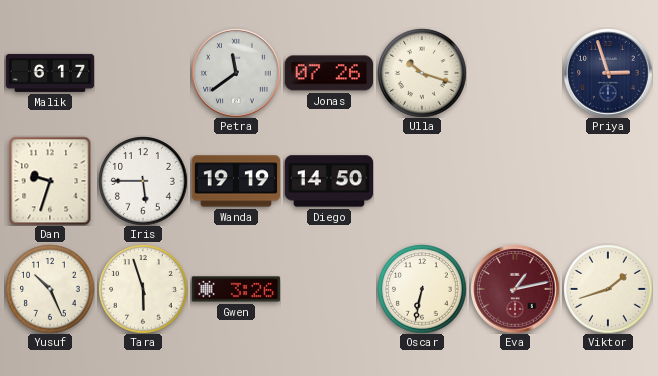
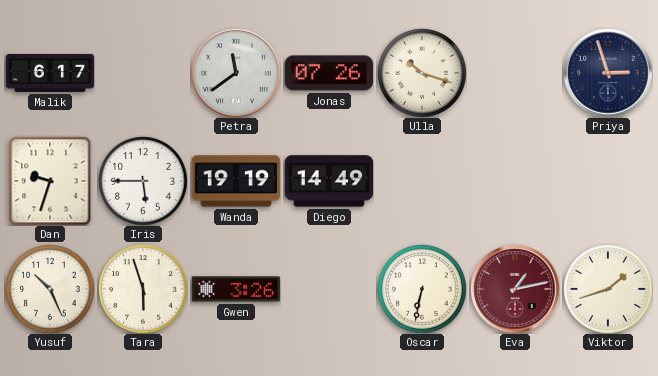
Diego: 14:50 -> 14:49
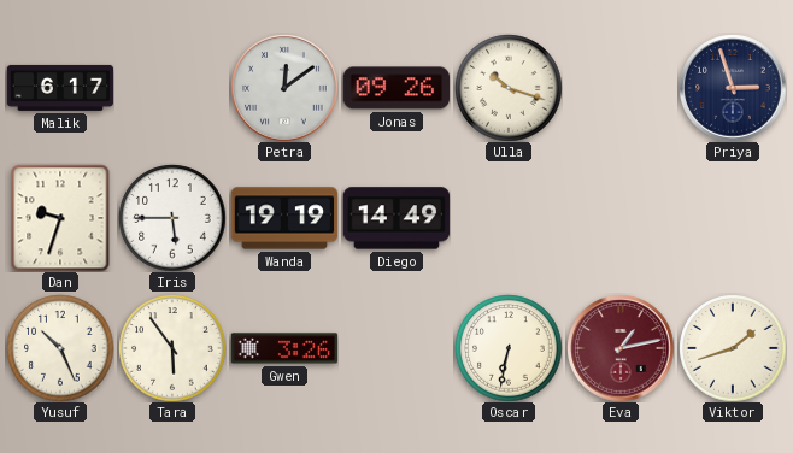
Petra: 11:39 -> 12:09
Jonas: 07:26 -> 09:26
Tara: 5:57 -> 5:54
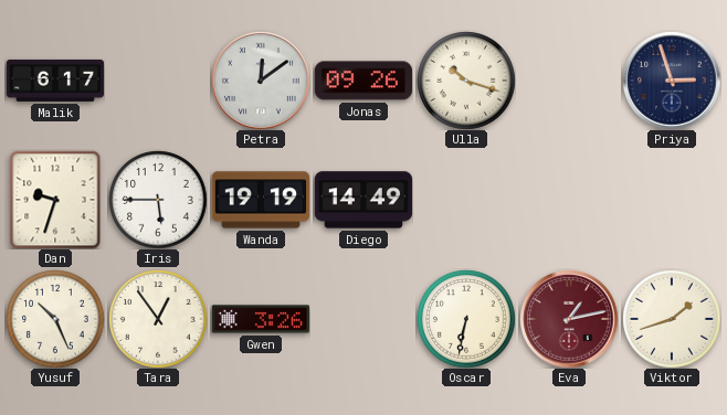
Tara: 5:54 -> 12:54
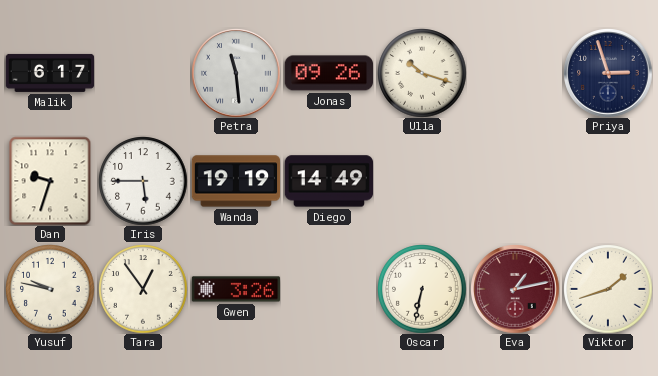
Petra: 12:09 -> 11:29
Yusuf: 10:26 -> 9:47
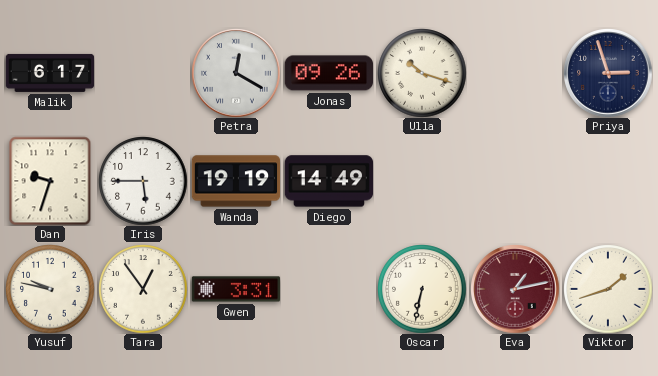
Petra: 11:29 -> 12:20
Gwen: 3:26 -> 3:31
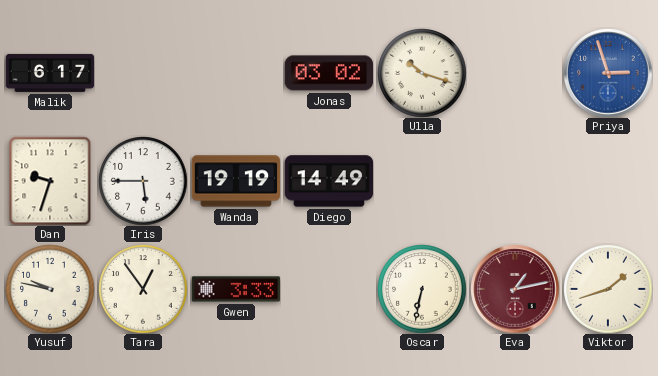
Petra: 12:20 -> none
Jonas: 09:26 -> 03:02
Priya dial: navy -> blue
Gwen: 3:31 -> 3:33
